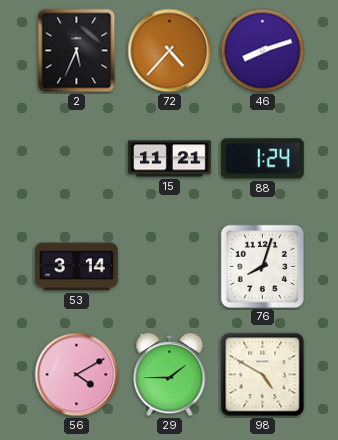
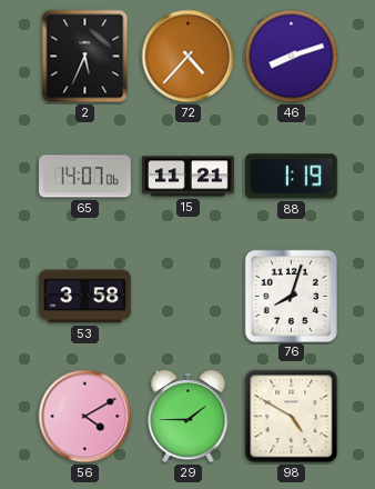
65: none -> 14:07
88: 1:24 -> 1:19
53: 3:14 -> 3:58
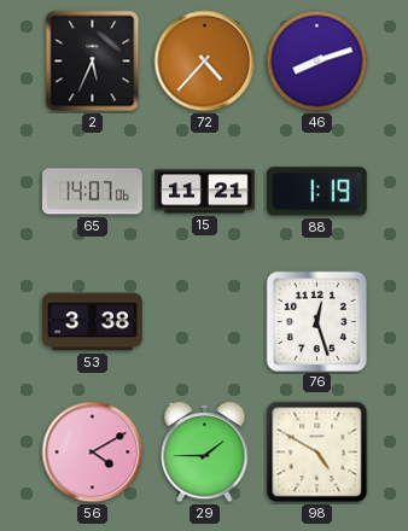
53: 3:58 -> 3:38
76: 8:03 -> 12:27
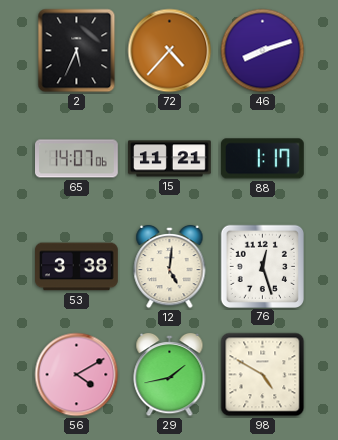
88: 1:19 -> 1:17
12: none -> 5:01
29: 1:45 -> 1:43
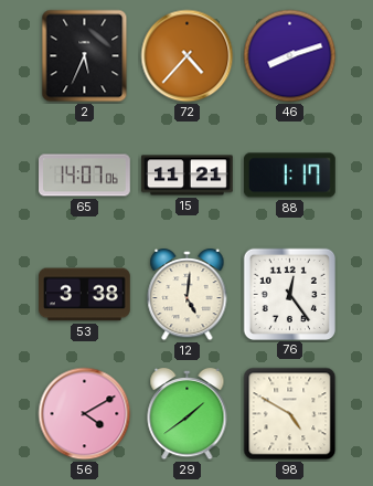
76: 12:27 -> 12:24
29: 1:43 -> 1:39
